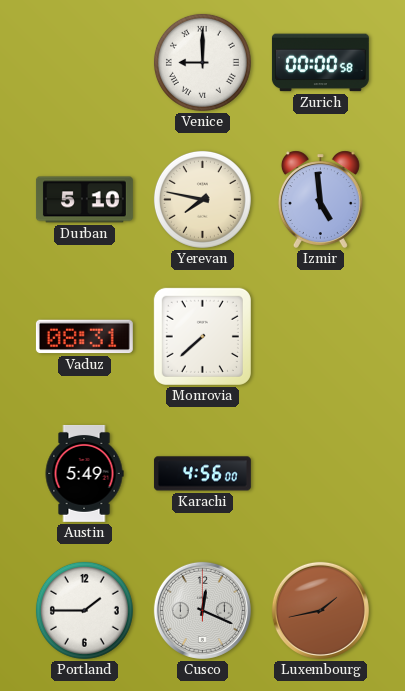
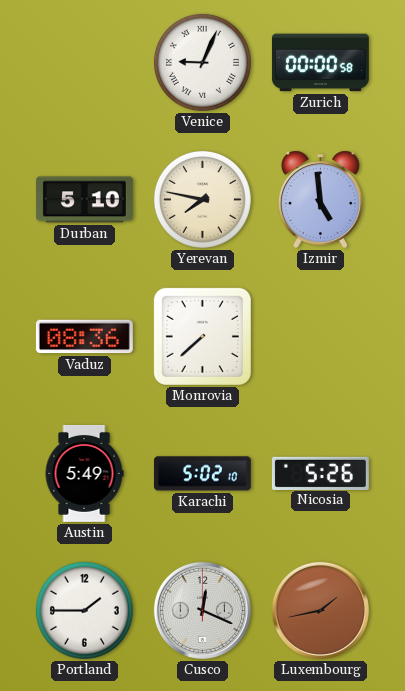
Venice: 9:00 -> 9:04
Vaduz: 08:31 -> 08:36
Karachi: 4:56 -> 5:02
Nicosia: none -> 5:26
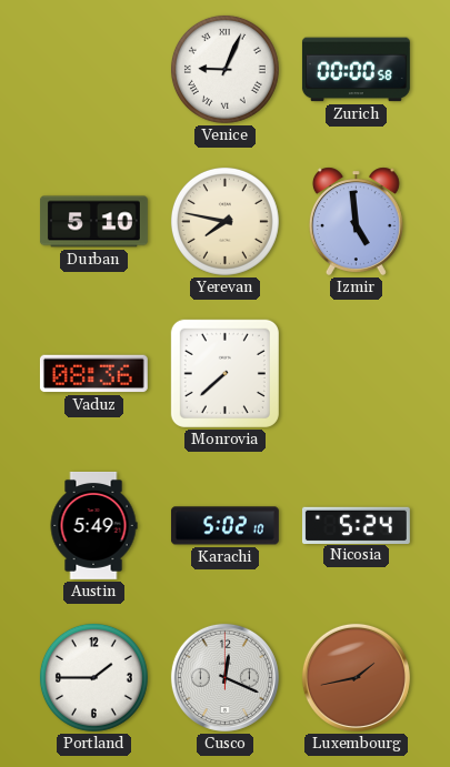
Nicosia: 5:26 -> 5:24
